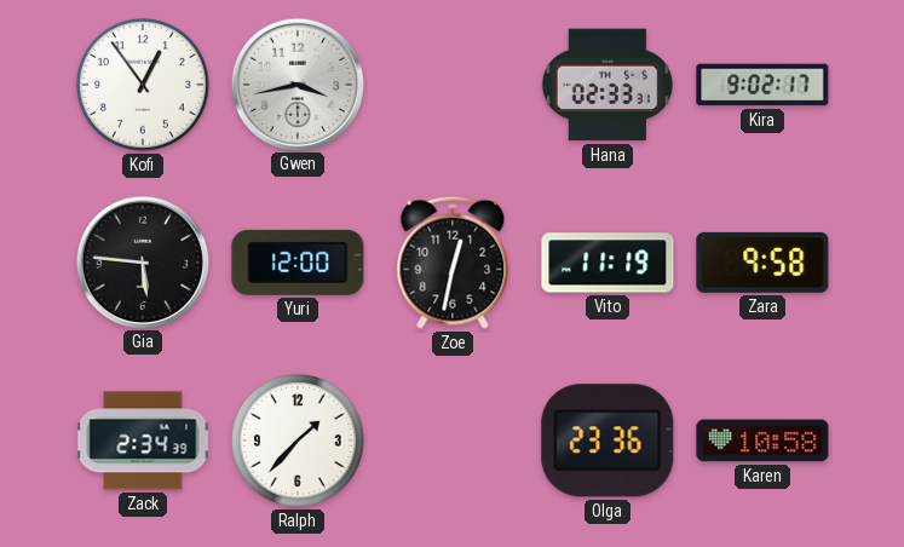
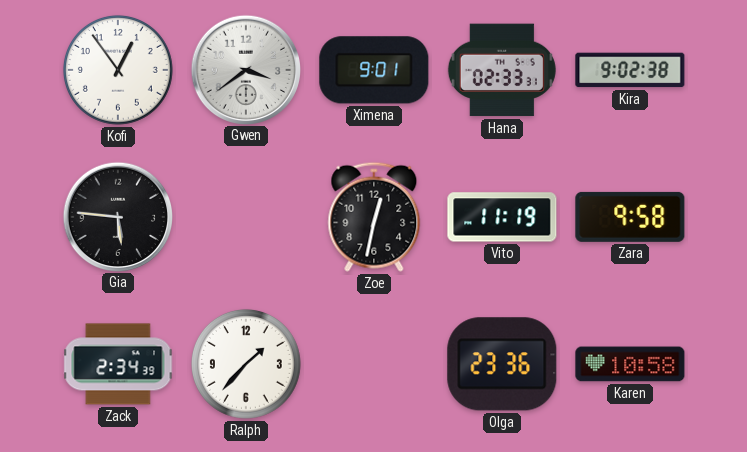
Gwen: 3:43 -> 3:39
Ximena: none -> 9:01
Kira: 9:02:17 -> 9:02:38
Yuri: 12:00 -> none
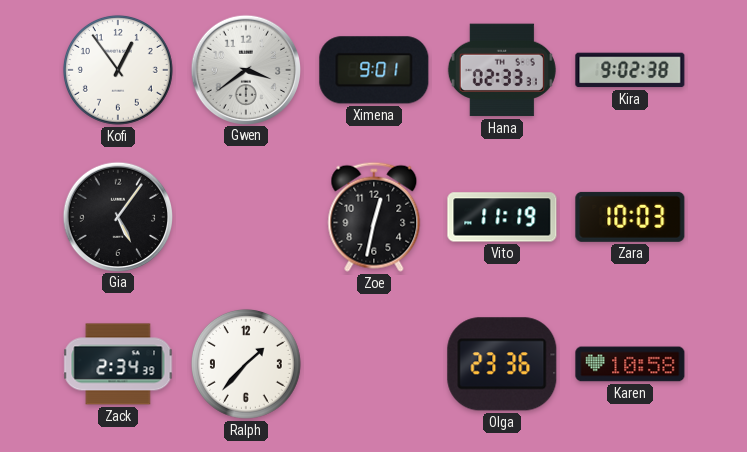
Gia: 5:46 -> 5:06
Zara: 9:58 -> 10:03
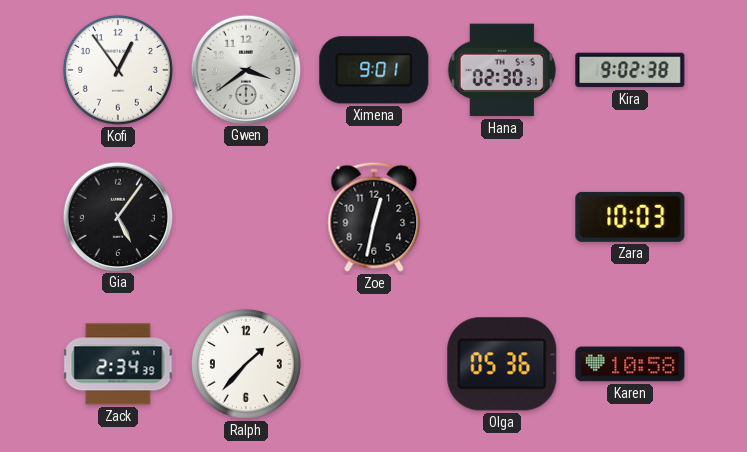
Hana: 02:33 -> 02:30
Vito: 11:19 -> none
Olga: 23:36 -> 05:36
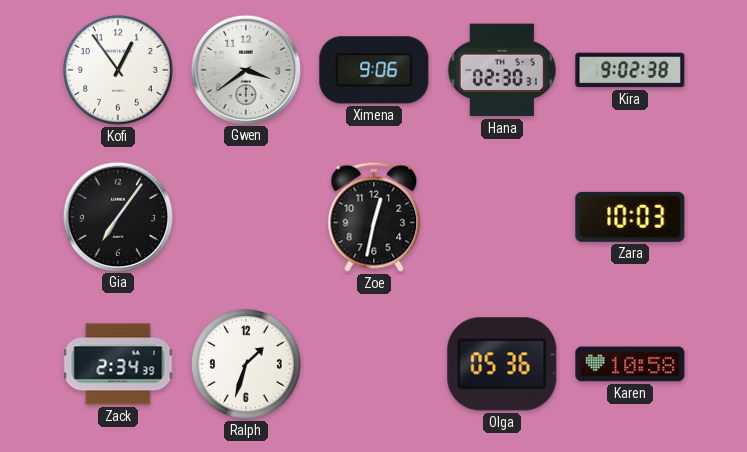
Ximena: 9:01 -> 9:06
Gia: 5:06 -> 7:06
Ralph: 1:37 -> 1:33
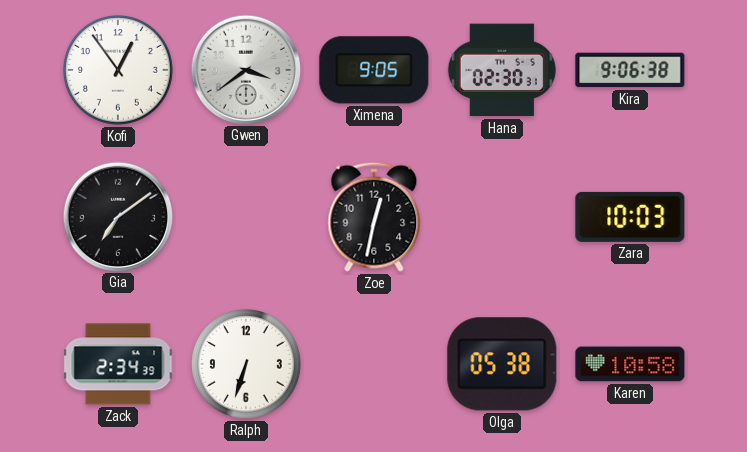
Ximena: 9:06 -> 9:05
Kira: 9:02 -> 9:06
Gia: 7:06 -> 7:09
Ralph: 1:33 -> 6:33
Olga: 05:36 -> 05:38
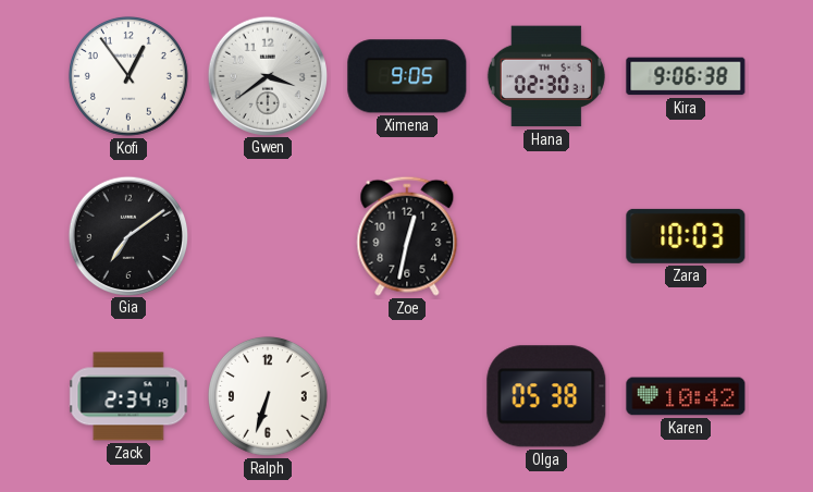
Zack: 2:34:39 -> 2:34:19
Karen: 10:58 -> 10:42
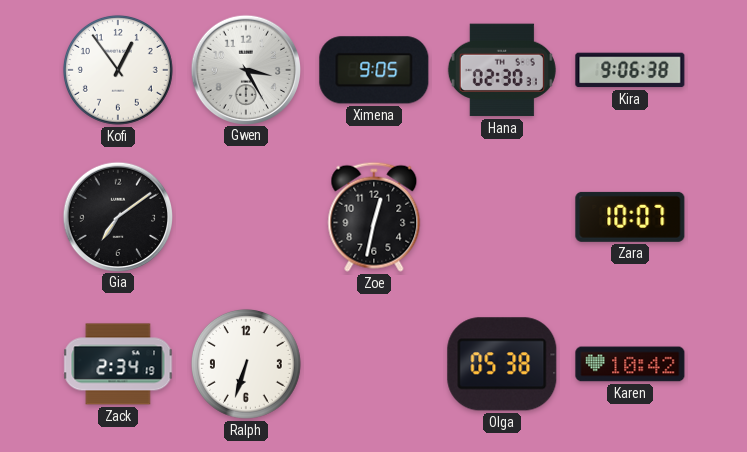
Gwen: 3:39 -> 3:25
Zara: 10:03 -> 10:07
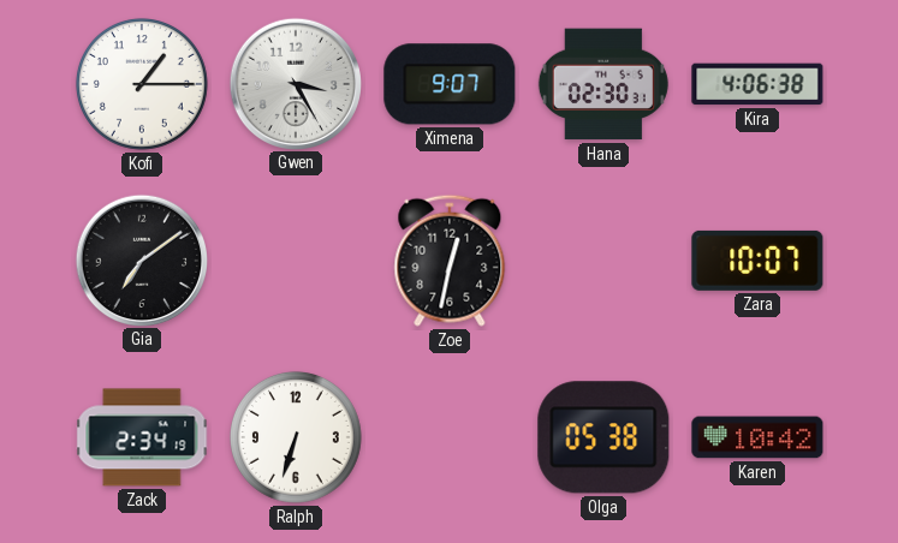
Kofi: 12:54 -> 1:15
Ximena: 9:05 -> 9:07
Kira: 9:06 -> 4:06
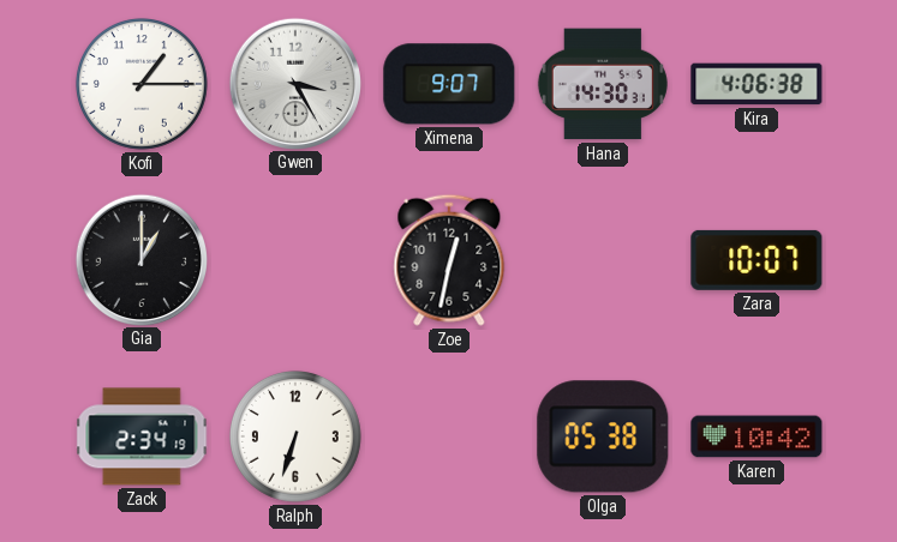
Hana: 02:30 -> 14:30
Gia: 7:09 -> 1:00
